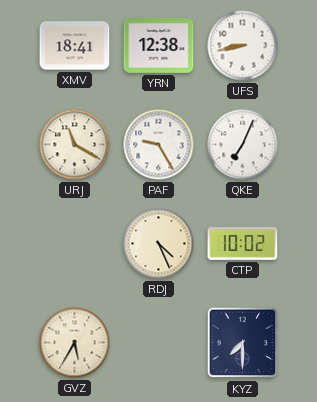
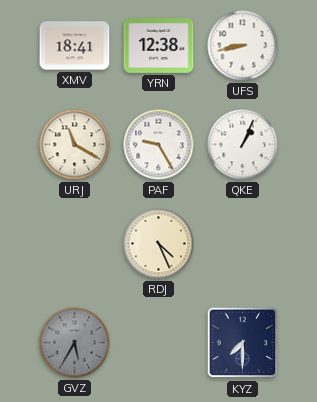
QKE: 7:04 -> 1:04
CTP: 10:02 -> none
GVZ dial: cream -> grey
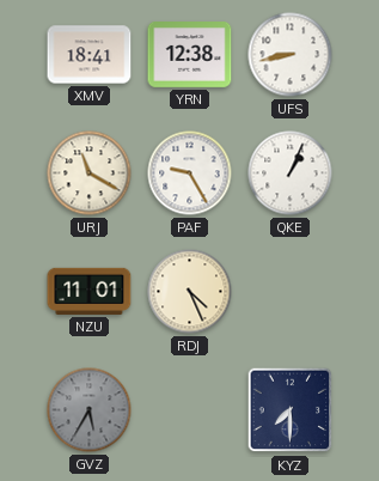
NZU: none -> 11:01
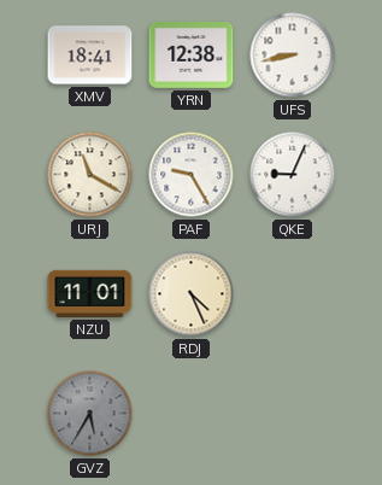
QKE: 1:04 -> 9:04
KYZ: 7:30 -> none
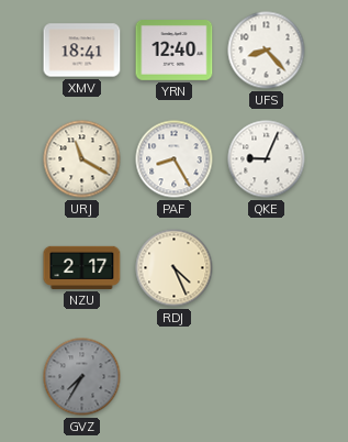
YRN: 12:38 -> 12:40
UFS: 8:43 -> 8:23
PAF: 9:25 -> 8:25
NZU: 11:01 -> 2:17
GVZ: 5:35 -> 7:35
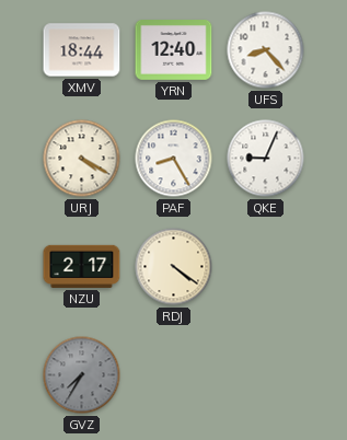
XMV: 18:41 -> 18:44
URJ: 11:20 -> 4:20
RDJ: 4:26 -> 4:21
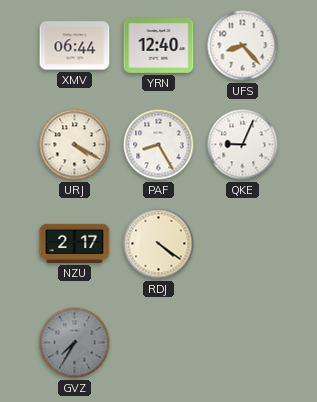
XMV: 18:44 -> 06:44
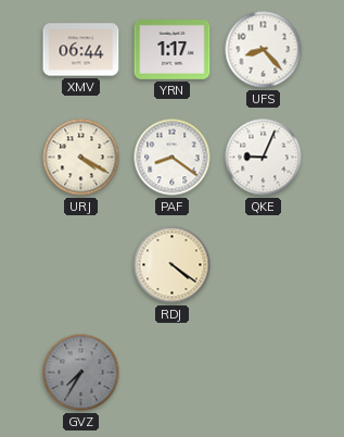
YRN: 12:40 -> 1:17
PAF: 8:25 -> 8:21
NZU: 2:17 -> none
